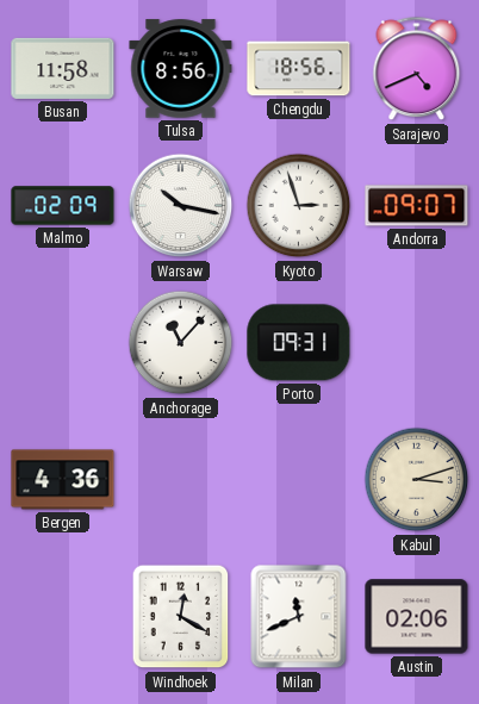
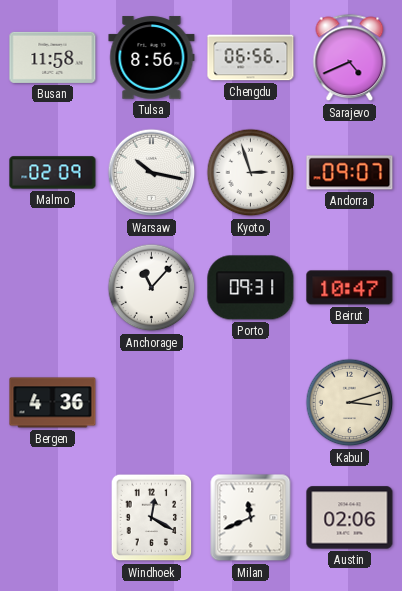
Chengdu: 18:56 -> 06:56
Beirut: none -> 10:47
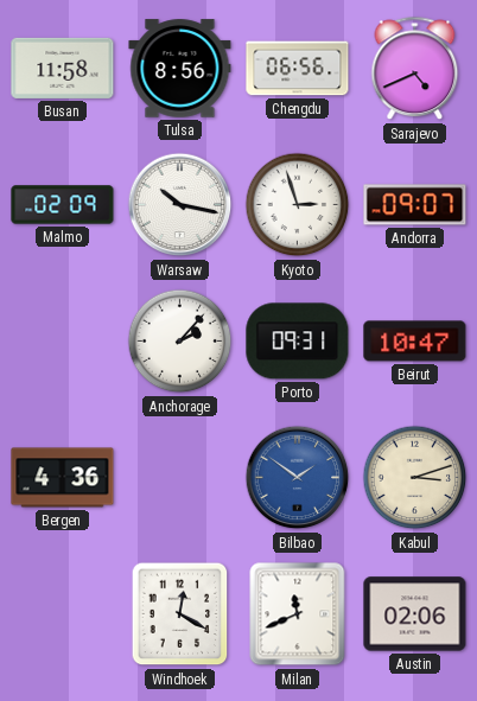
Anchorage: 11:07 -> 2:07
Bilbao: none -> 1:51
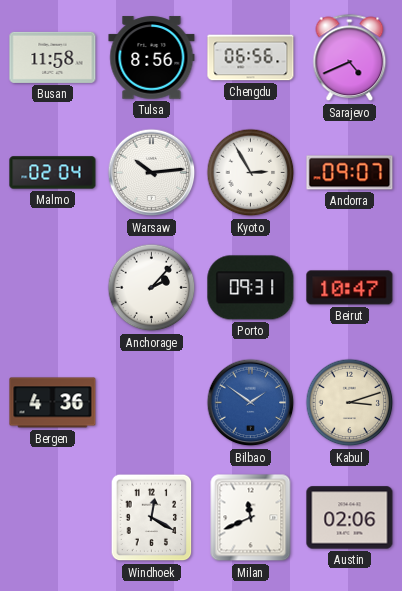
Malmo: 02:09 -> 02:04
Warsaw: 10:17 -> 10:14
Kyoto: 2:57 -> 2:55
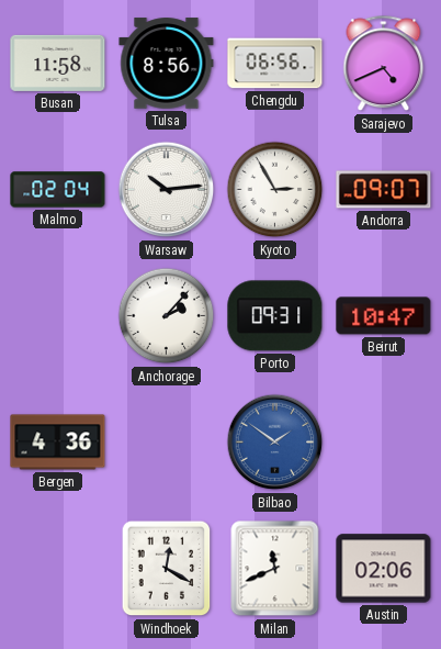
Kabul: 3:12 -> none
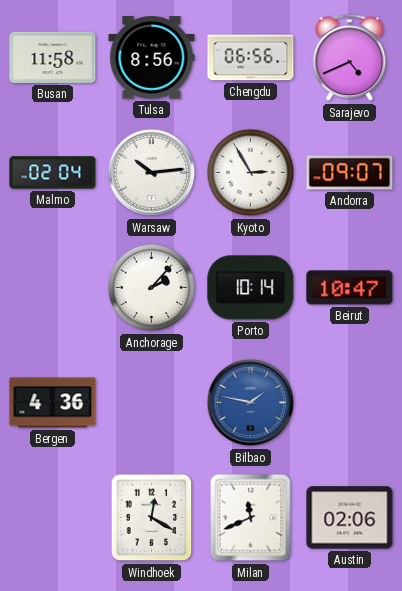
Porto: 09:31 -> 10:14
Bilbao: 1:51 -> 1:47
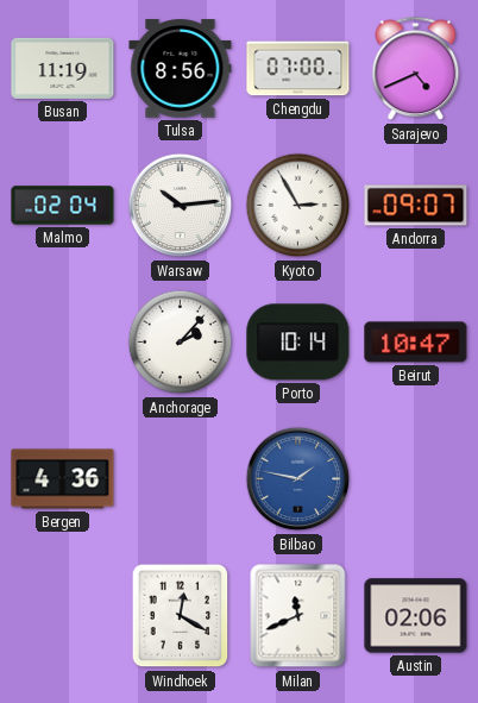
Busan: 11:58 -> 11:19
Chengdu: 06:56 -> 07:00
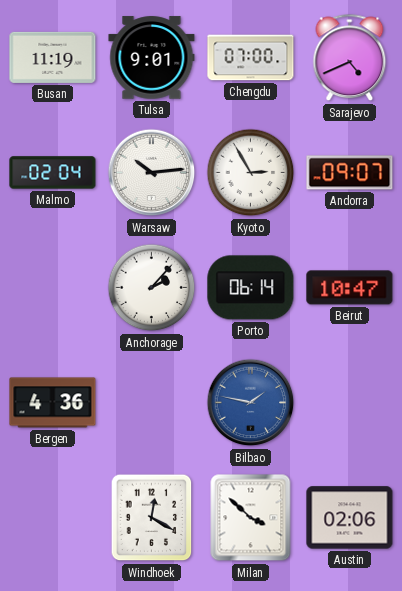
Tulsa: 8:56 -> 9:01
Porto: 10:14 -> 06:14
Milan: 11:41 -> 3:52
